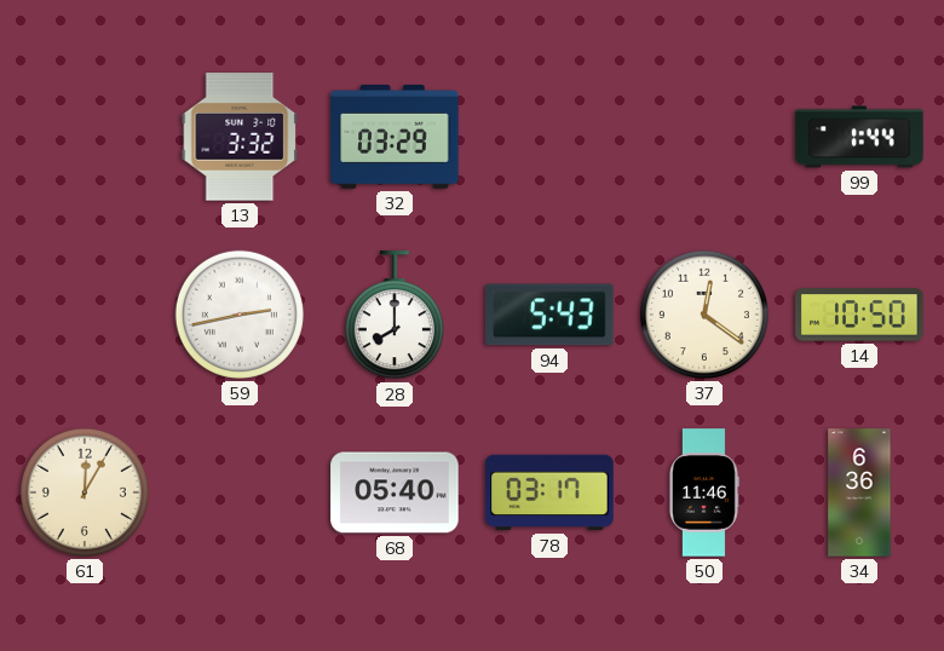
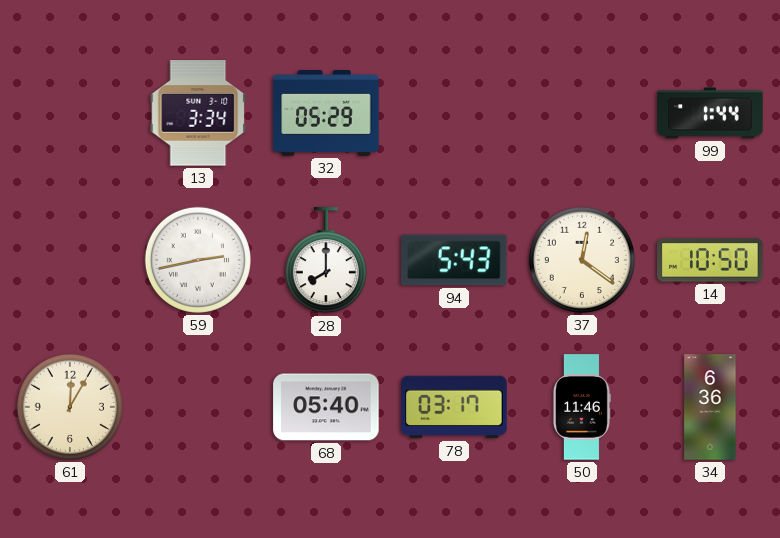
13: 3:32 -> 3:34
32: 03:29 -> 05:29
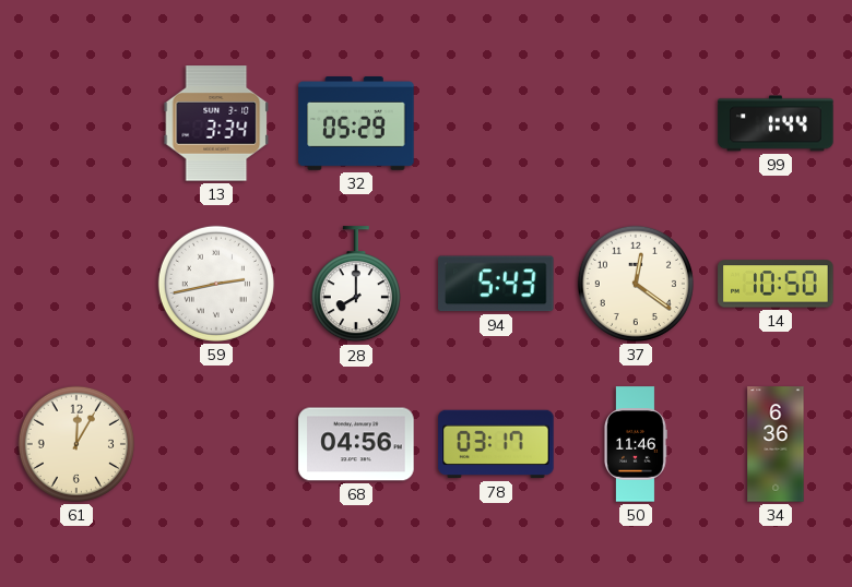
68: 05:40 -> 04:56
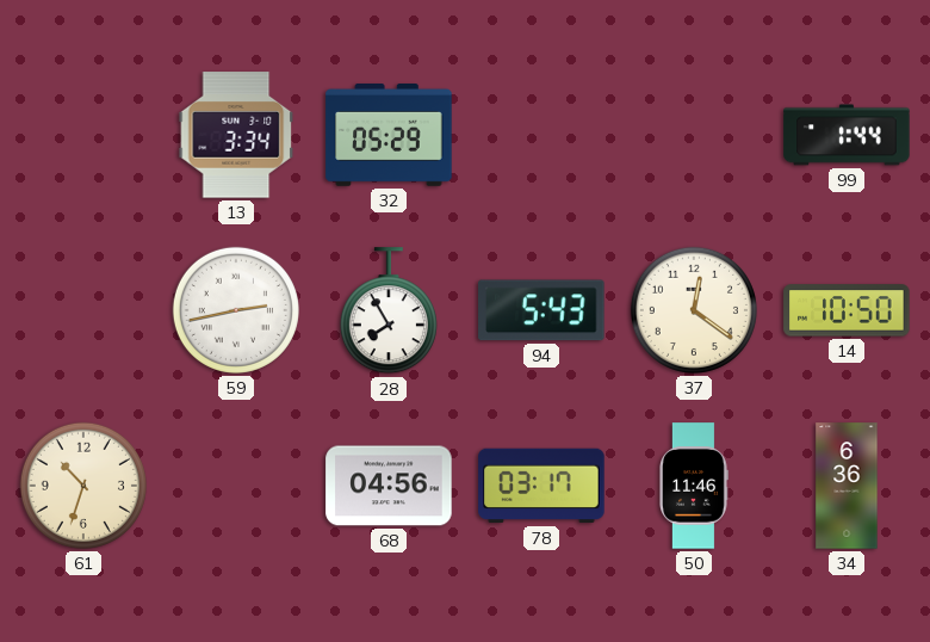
28: 8:00 -> 7:55
61: 12:05 -> 10:33
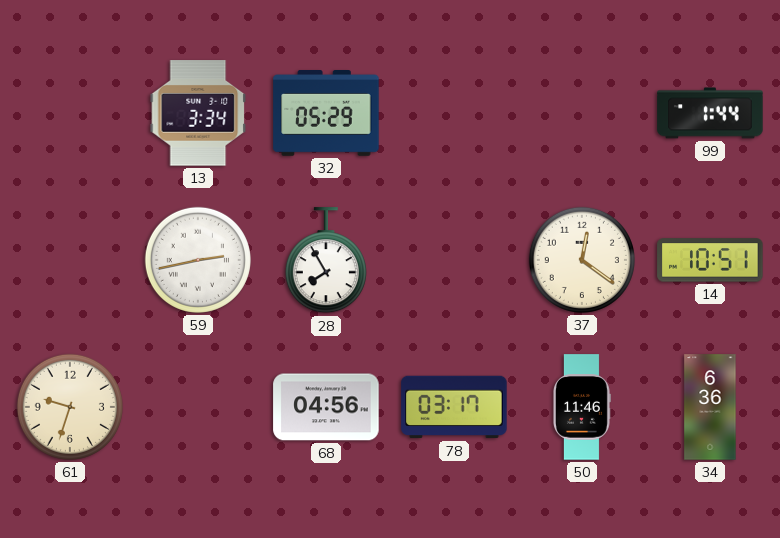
94: 5:43 -> none
14: 10:50 -> 10:51
61: 10:33 -> 9:33
